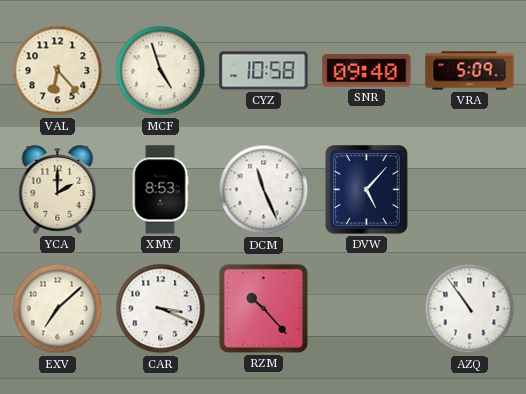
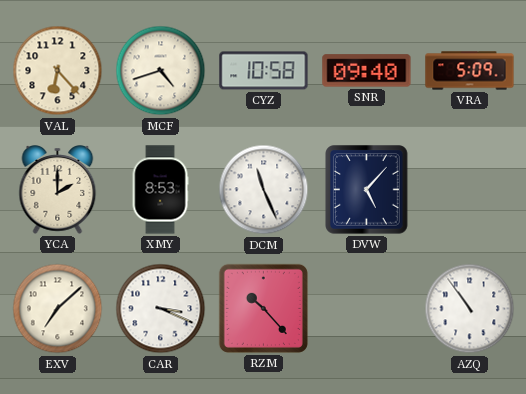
MCF: 4:57 -> 4:42
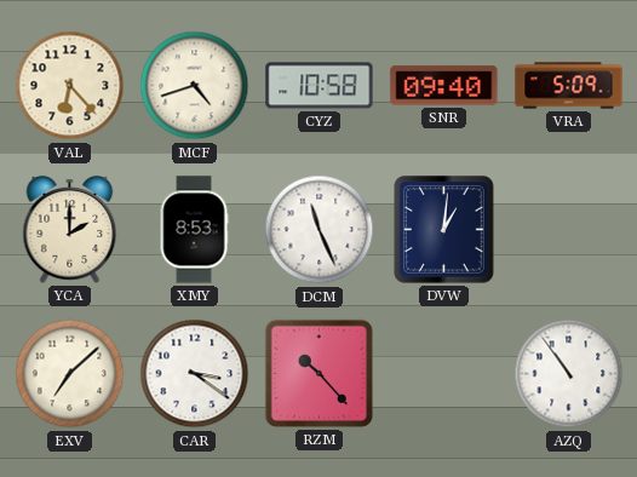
DVW: 5:07 -> 1:01
CAR: 3:19 -> 3:21
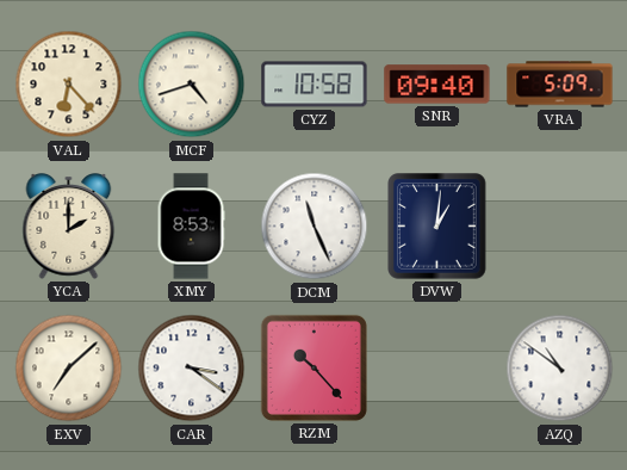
AZQ: 10:54 -> 10:51
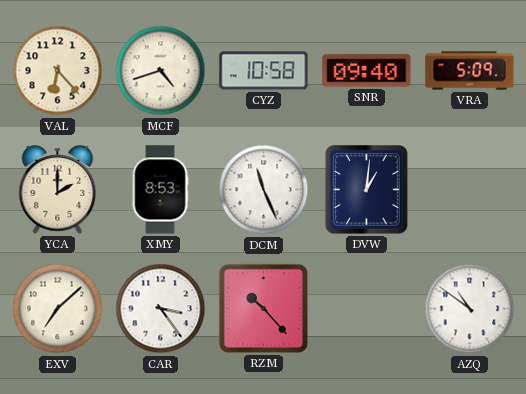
CAR: 3:21 -> 3:24
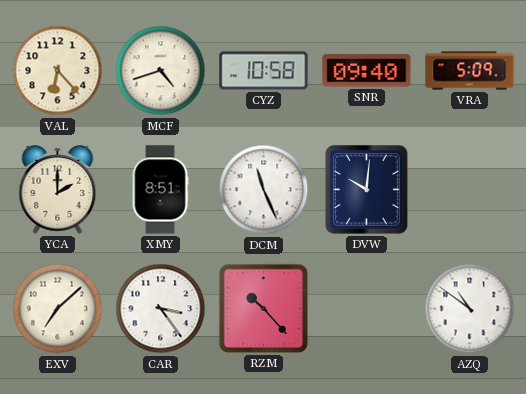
XMY: 8:53 -> 8:51
DVW: 1:01 -> 10:01
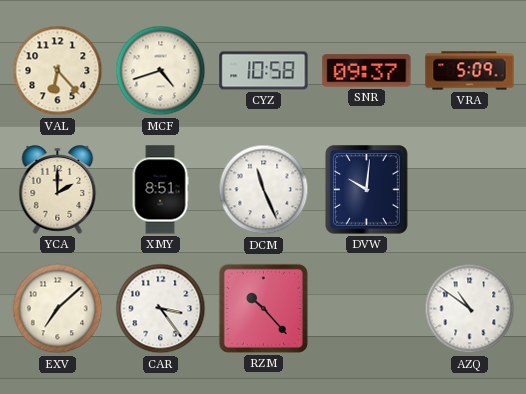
SNR: 09:40 -> 09:37
